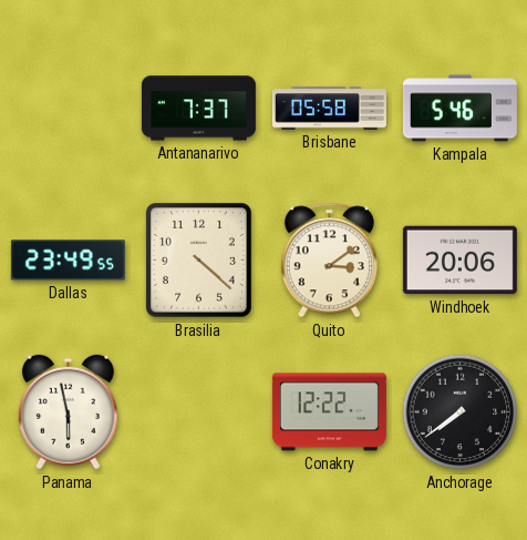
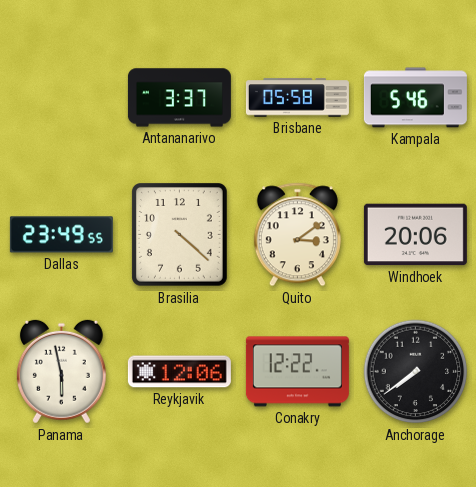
Antananarivo: 7:37 -> 3:37
Reykjavik: none -> 12:06
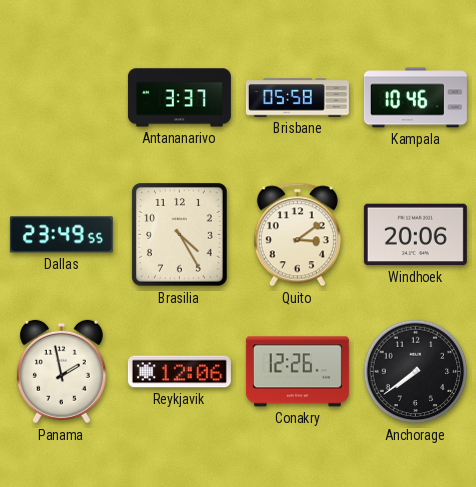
Kampala: 5:46 -> 10:46
Brasilia: 4:22 -> 4:25
Panama: 5:58 -> 1:58
Conakry: 12:22 -> 12:26
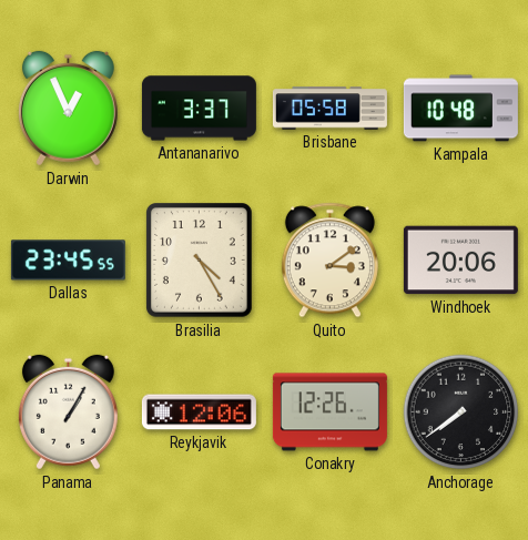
Darwin: none -> 12:56
Kampala: 10:46 -> 10:48
Dallas: 23:49 -> 23:45
Panama: 1:58 -> 1:05
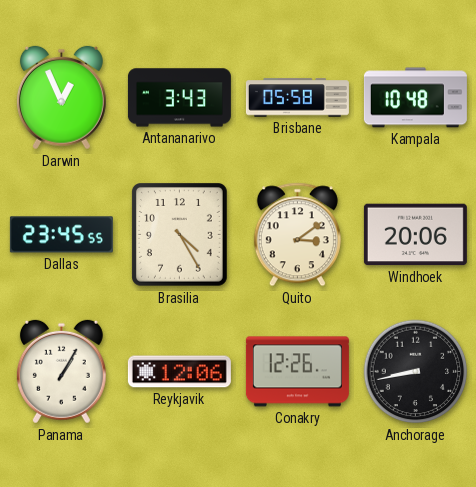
Antananarivo: 3:37 -> 3:43
Anchorage: 7:39 -> 8:43
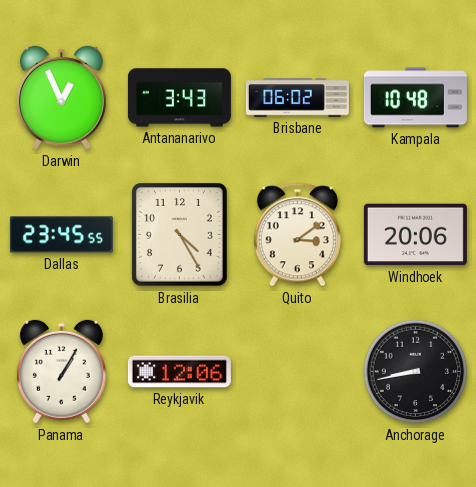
Brisbane: 05:58 -> 06:02
Conakry: 12:26 -> none
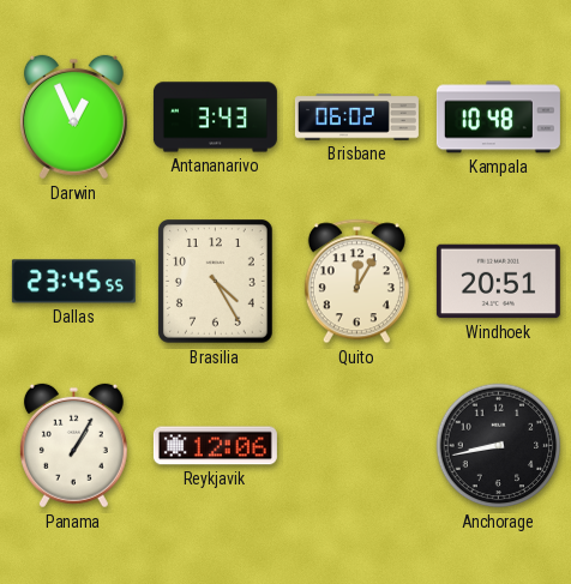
Quito: 3:09 -> 12:05
Windhoek: 20:06 -> 20:51
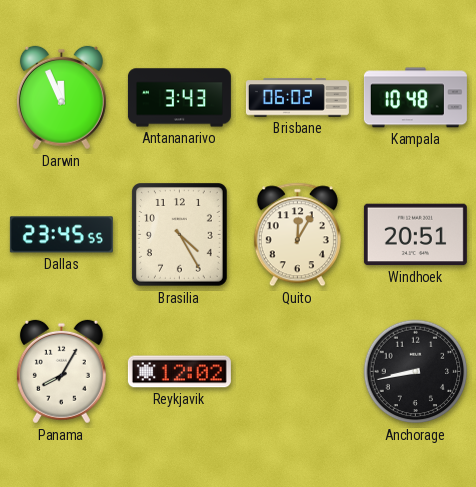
Darwin: 12:56 -> 11:56
Panama: 1:05 -> 8:05
Reykjavik: 12:06 -> 12:02
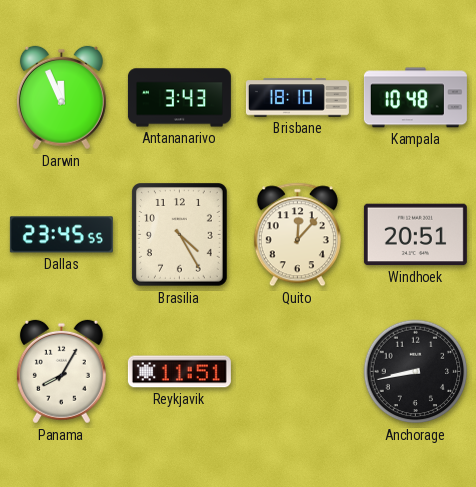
Brisbane: 06:02 -> 18:10
Quito: 12:05 -> 12:07
Reykjavik: 12:02 -> 11:51
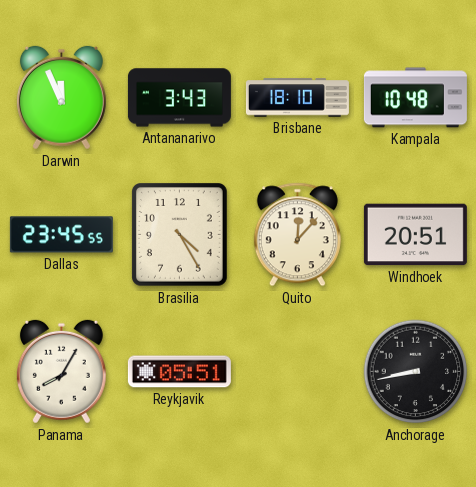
Reykjavik: 11:51 -> 05:51
